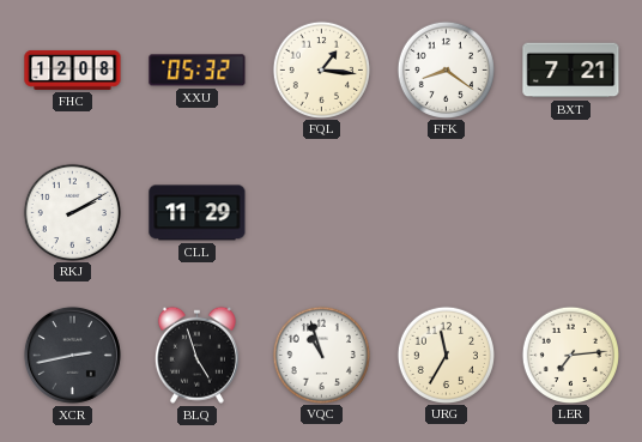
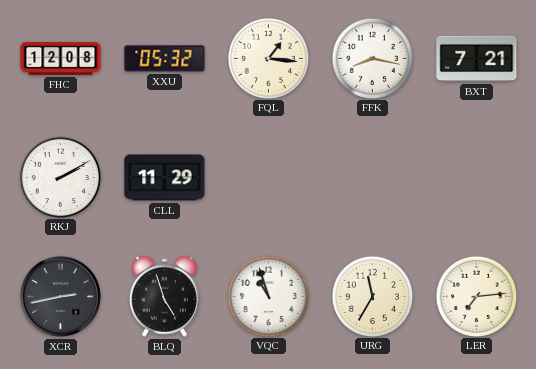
FFK: 8:21 -> 8:17
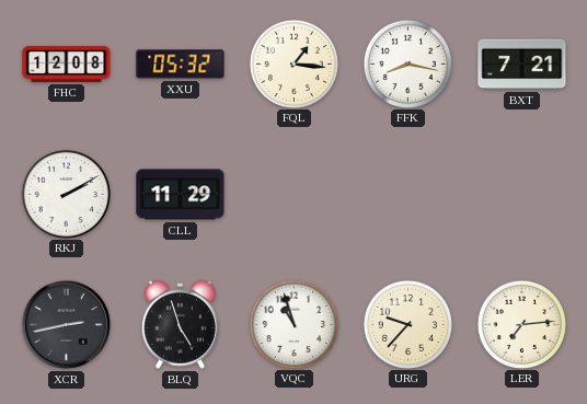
URG: 11:35 -> 9:37
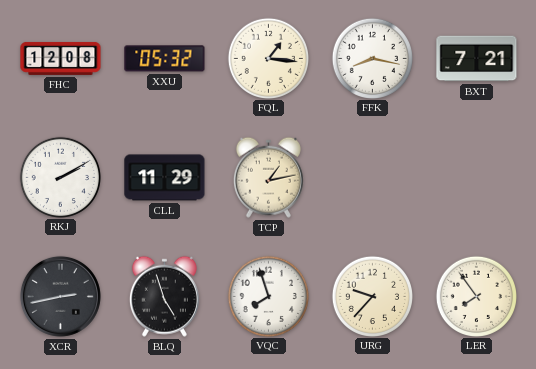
TCP: none -> 1:13
VQC: 10:57 -> 7:57
LER: 7:14 -> 7:54
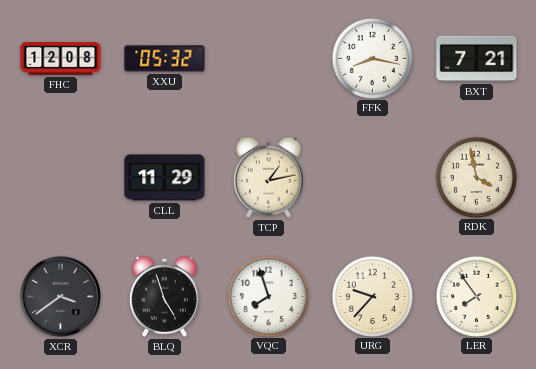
FQL: 1:16 -> none
RKJ: 2:10 -> none
RDK: none -> 3:58
XCR: 2:43 -> 3:39
